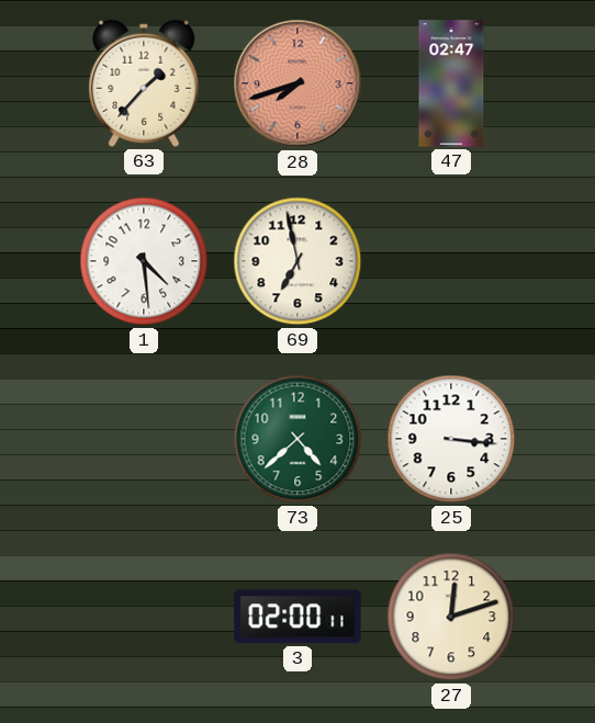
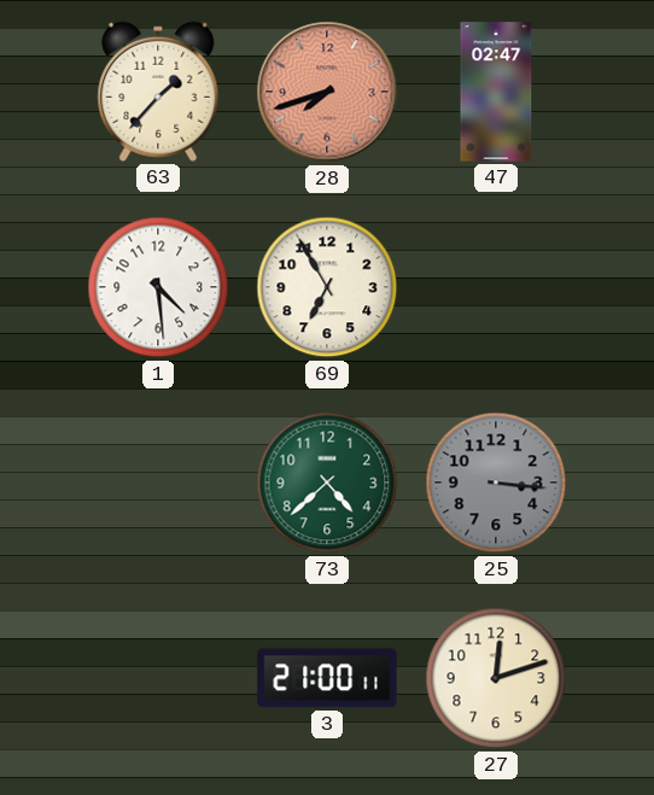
69: 6:58 -> 6:55
25 dial: white -> grey
3: 02:00 -> 21:00
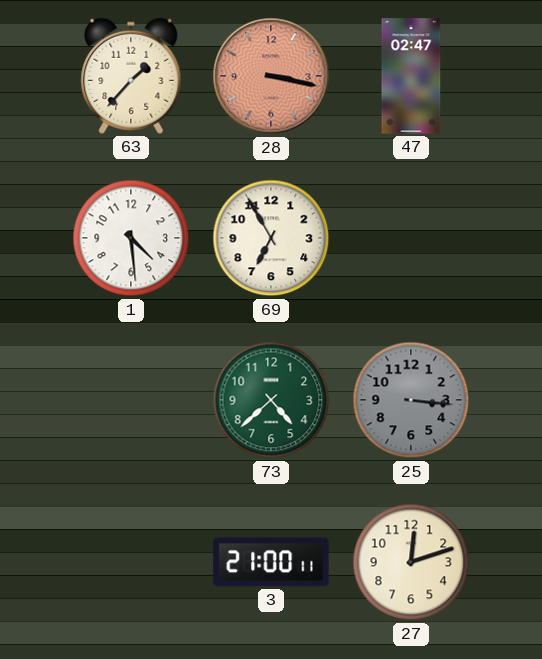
28: 7:42 -> 3:17
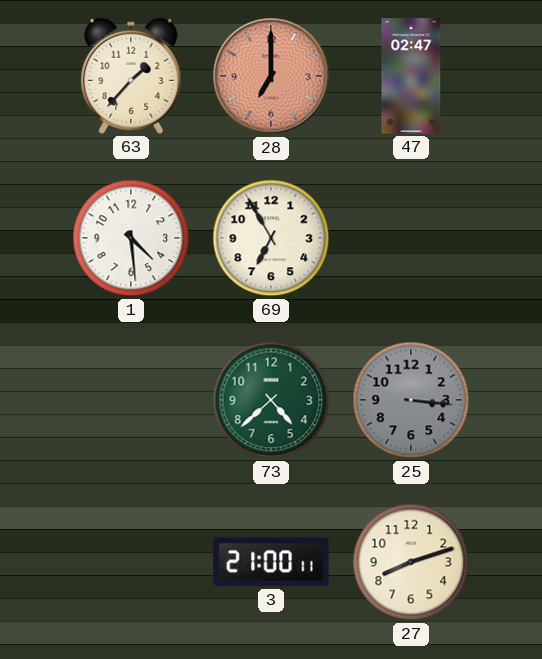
28: 3:17 -> 7:00
27: 12:12 -> 8:12
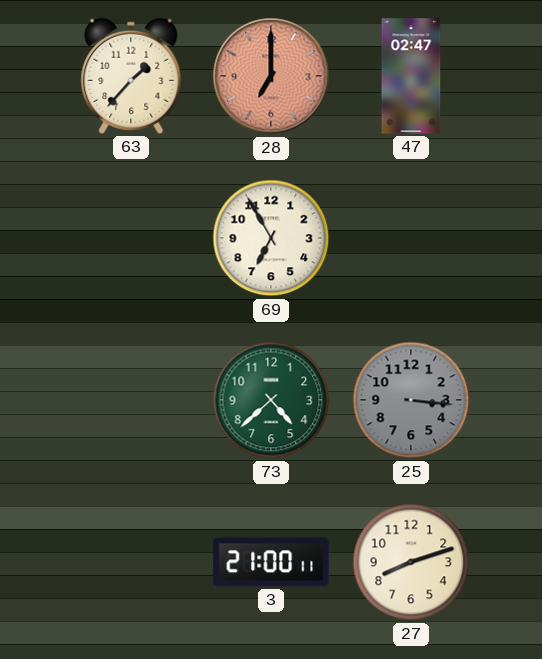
1: 4:29 -> none
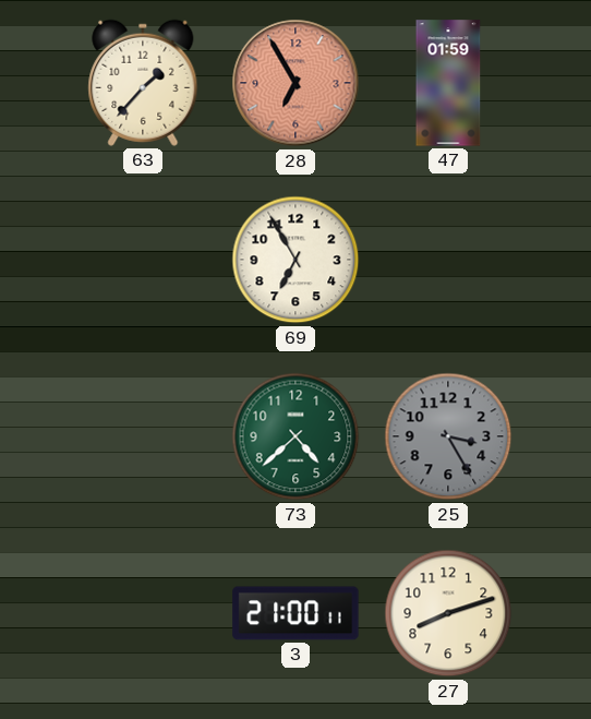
28: 7:00 -> 6:55
47: 02:47 -> 01:59
25: 3:16 -> 3:25
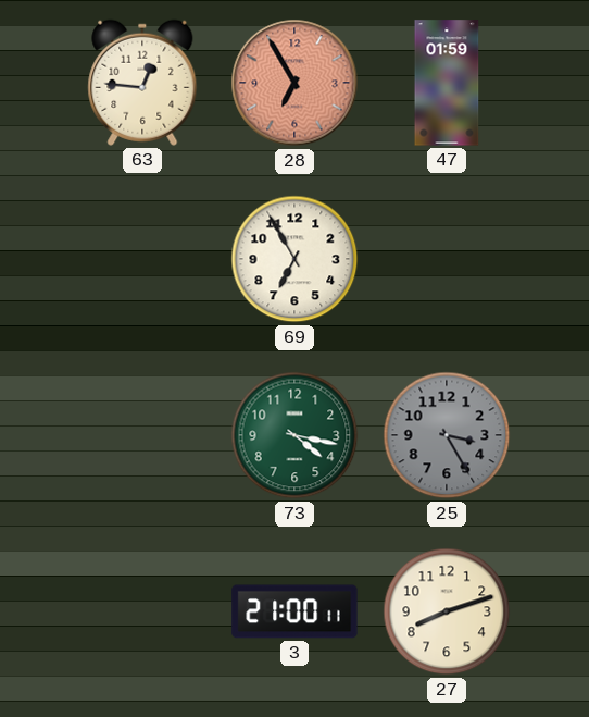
63: 1:37 -> 12:46
73: 4:38 -> 4:17
